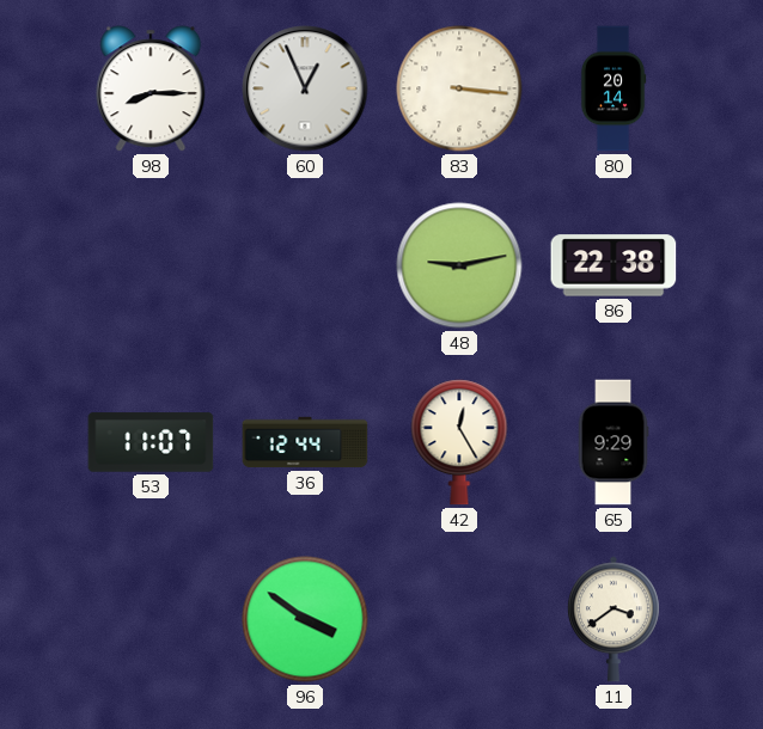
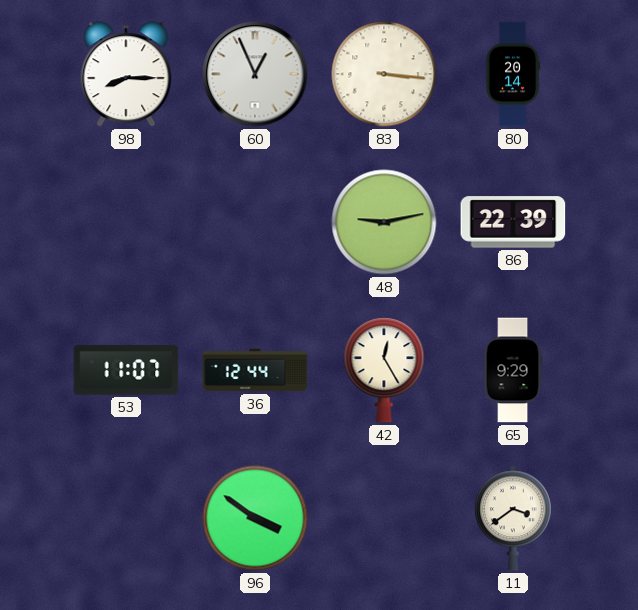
86: 22:38 -> 22:39
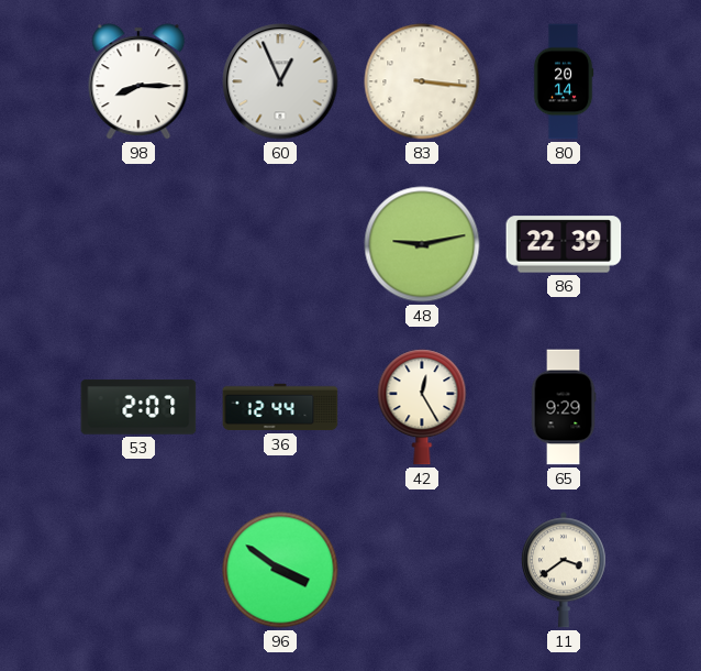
53: 11:07 -> 2:07
